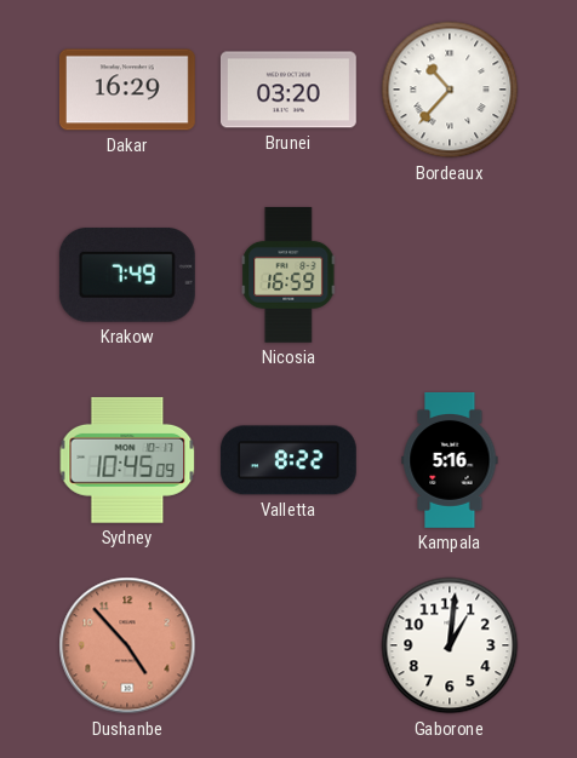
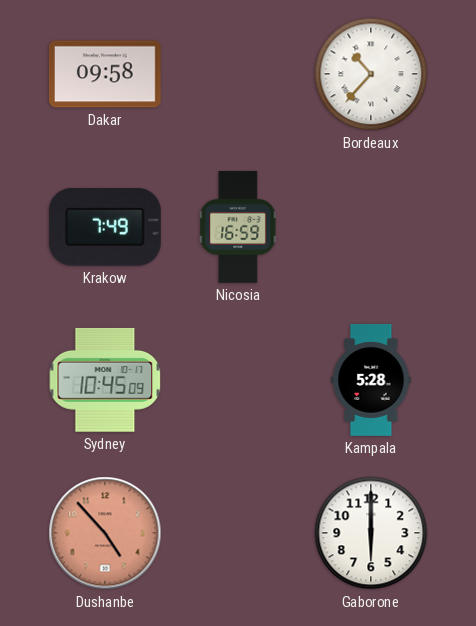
Dakar: 16:29 -> 09:58
Brunei: 03:20 -> none
Valletta: 8:22 -> none
Kampala: 5:16 -> 5:28
Gaborone: 1:01 -> 6:00
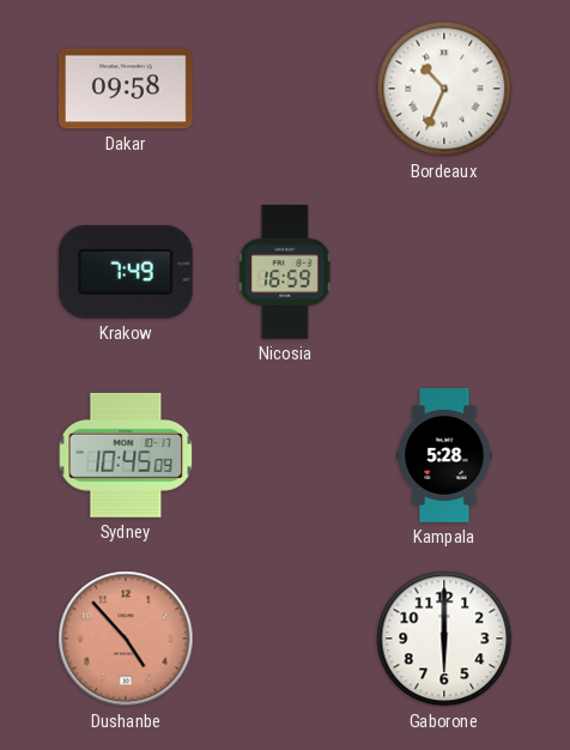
Bordeaux: 10:37 -> 10:34
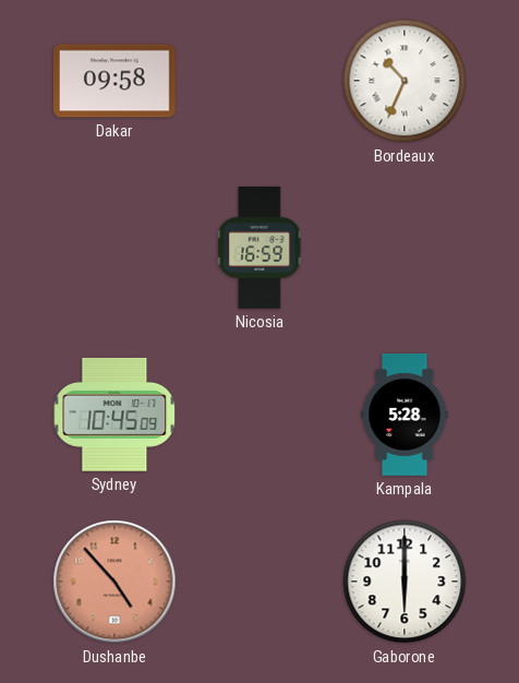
Krakow: 7:49 -> none
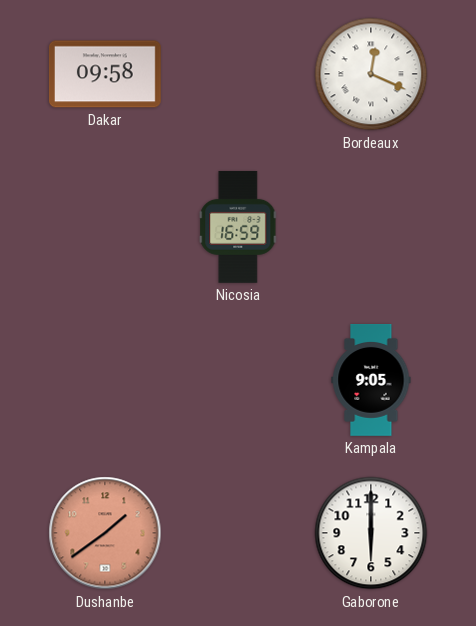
Bordeaux: 10:34 -> 12:19
Sydney: 10:45 -> none
Kampala: 5:28 -> 9:05
Dushanbe: 4:53 -> 1:39
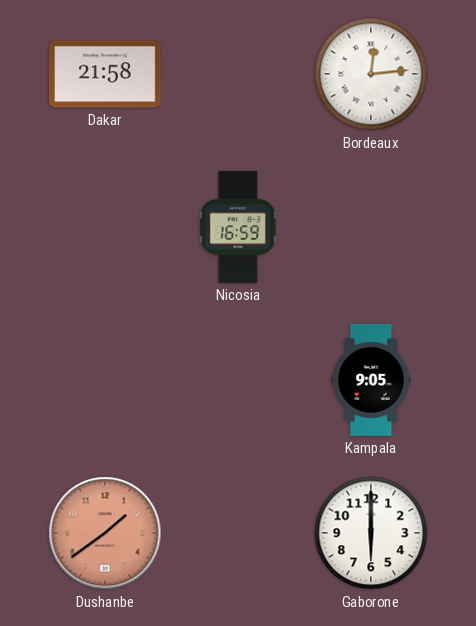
Dakar: 09:58 -> 21:58
Bordeaux: 12:19 -> 12:14
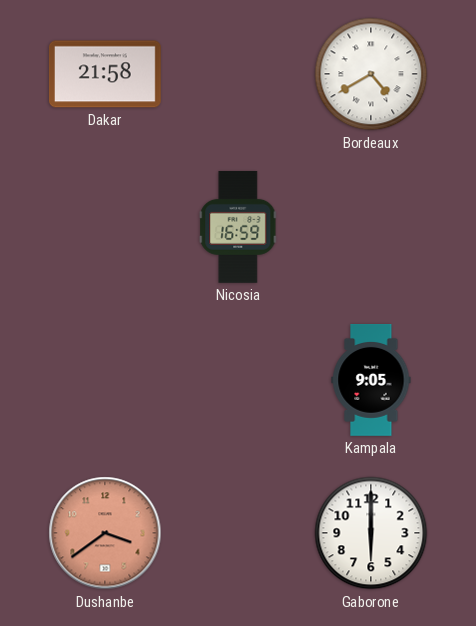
Bordeaux: 12:14 -> 4:40
Dushanbe: 1:39 -> 3:39
